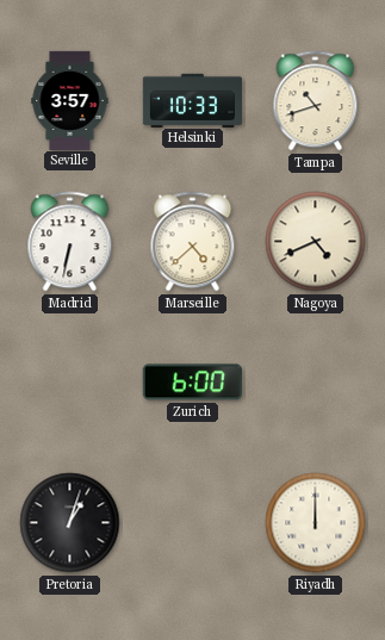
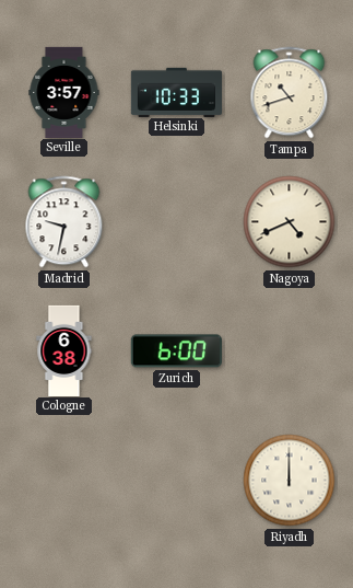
Madrid: 6:32 -> 9:32
Marseille: 4:38 -> none
Cologne: none -> 6:38
Pretoria: 1:03 -> none
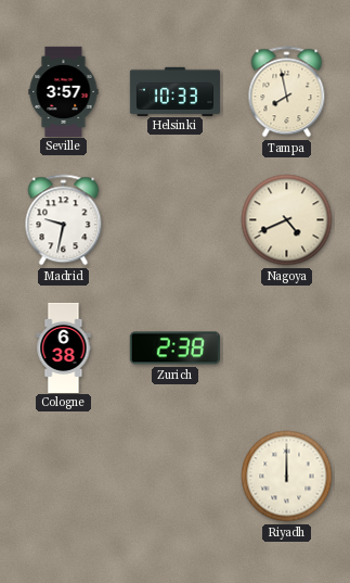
Tampa: 10:42 -> 7:58
Zurich: 6:00 -> 2:38
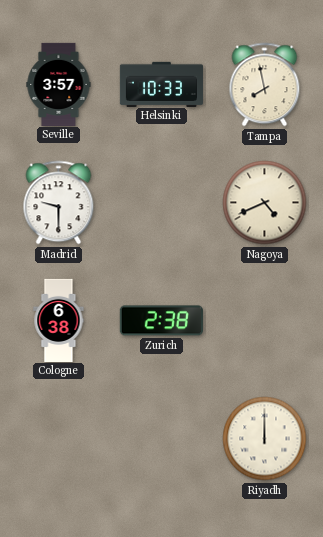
Madrid: 9:32 -> 9:30
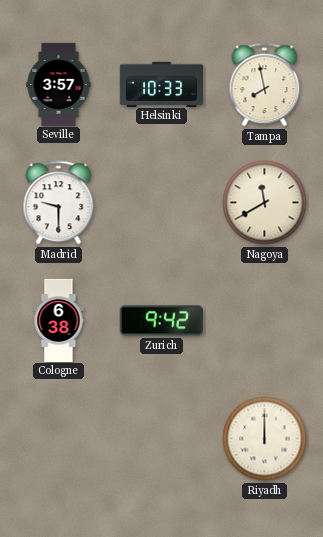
Nagoya: 4:41 -> 11:40
Zurich: 2:38 -> 9:42
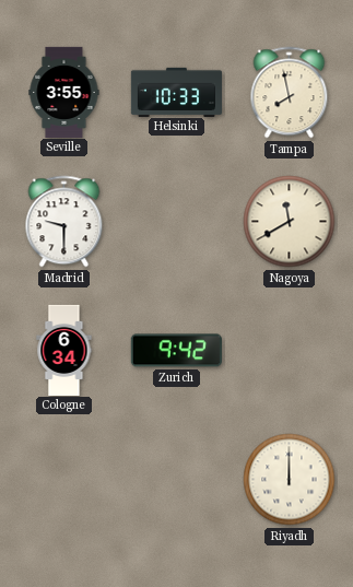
Seville: 3:57 -> 3:55
Cologne: 6:38 -> 6:34
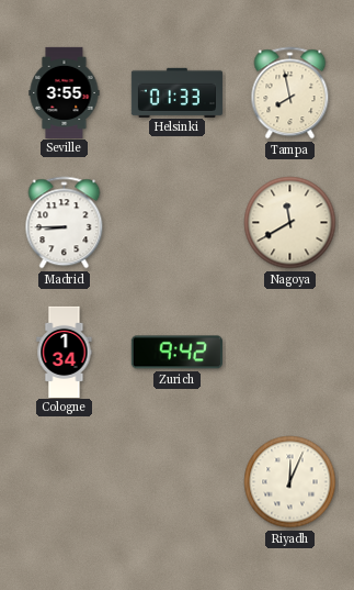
Helsinki: 10:33 -> 01:33
Madrid: 9:30 -> 8:45
Cologne: 6:34 -> 1:34
Riyadh: 12:00 -> 12:04
